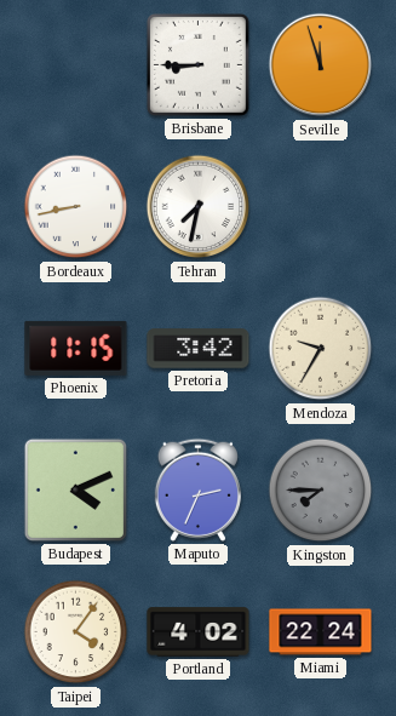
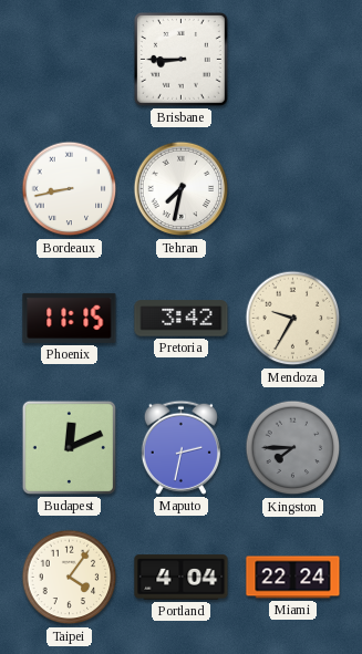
Seville: 11:57 -> none
Budapest: 4:11 -> 12:11
Maputo: 2:34 -> 2:32
Portland: 4:02 -> 4:04
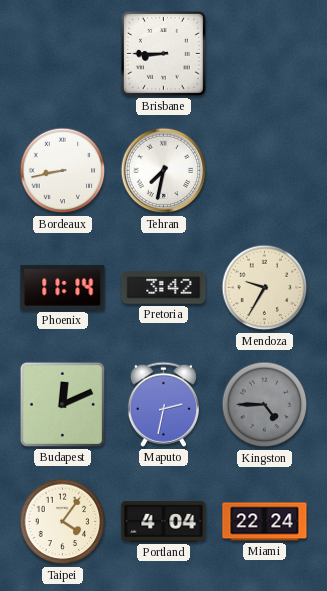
Phoenix: 11:15 -> 11:14
Kingston: 7:45 -> 4:45
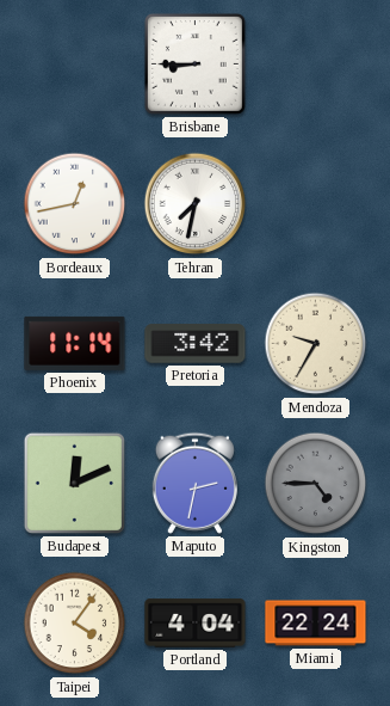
Bordeaux: 8:43 -> 12:43
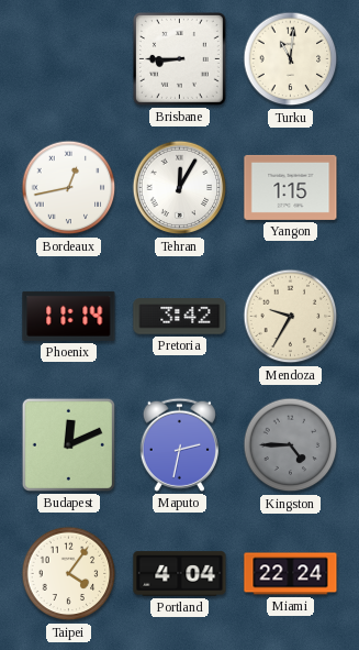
Turku: none -> 11:01
Tehran: 7:32 -> 12:05
Yangon: none -> 1:15
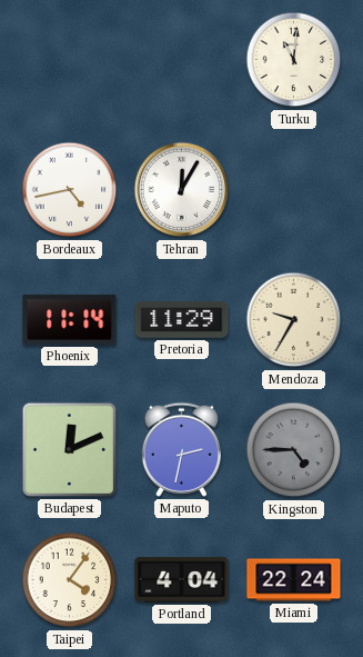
Brisbane: 8:45 -> none
Bordeaux: 12:43 -> 4:43
Yangon: 1:15 -> none
Pretoria: 3:42 -> 11:29
